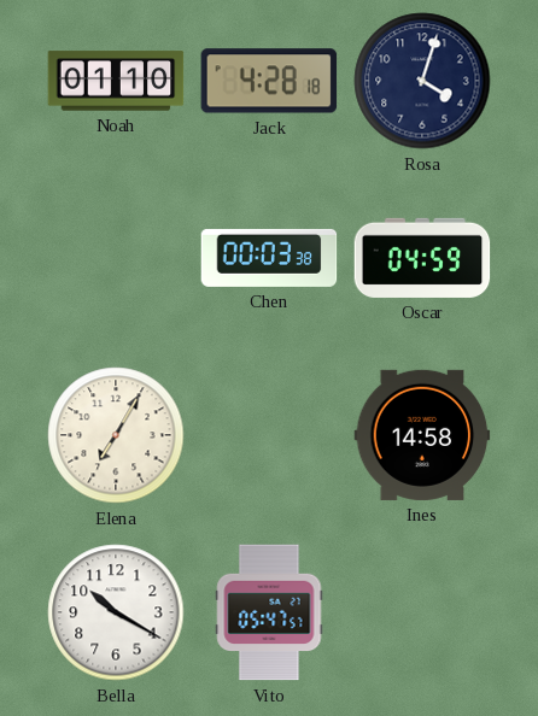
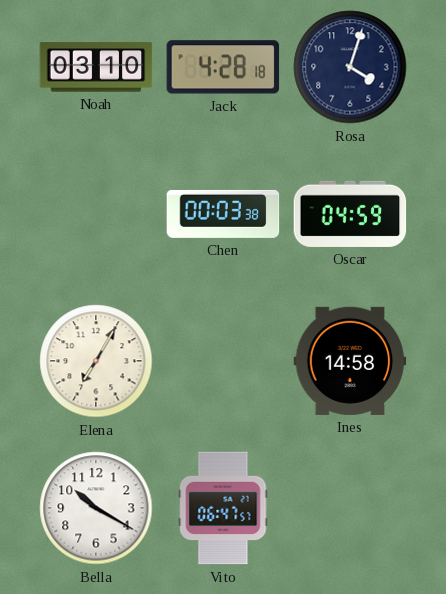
Noah: 01:10 -> 03:10
Vito: 05:47 -> 06:47
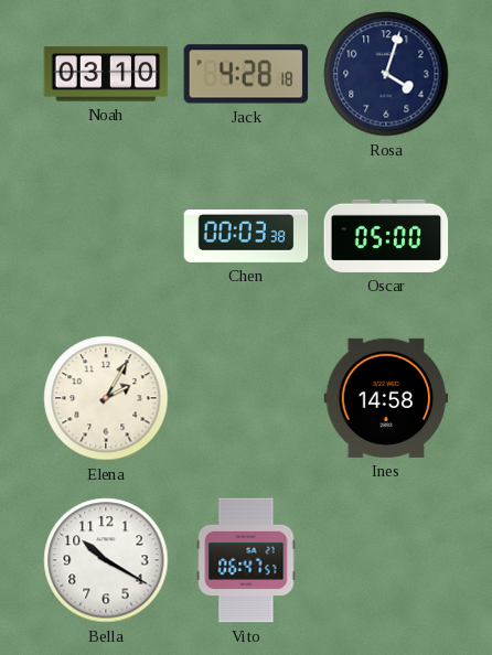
Oscar: 04:59 -> 05:00
Elena: 7:05 -> 2:05
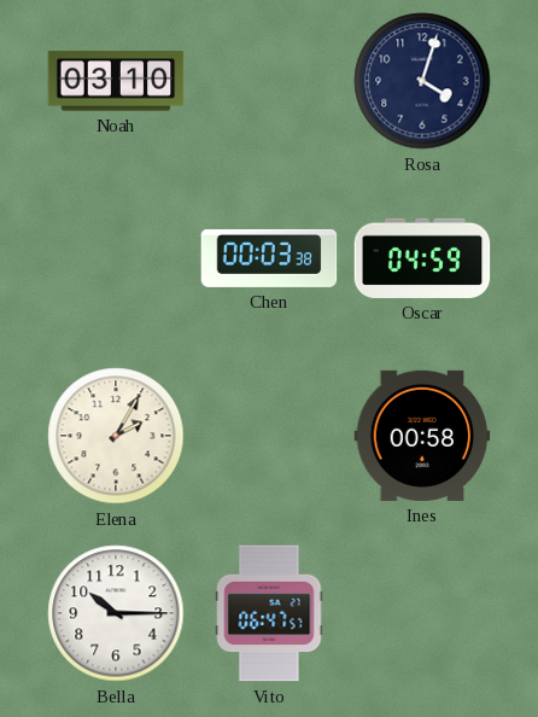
Jack: 4:28 -> none
Oscar: 05:00 -> 04:59
Ines: 14:58 -> 00:58
Bella: 10:20 -> 10:15
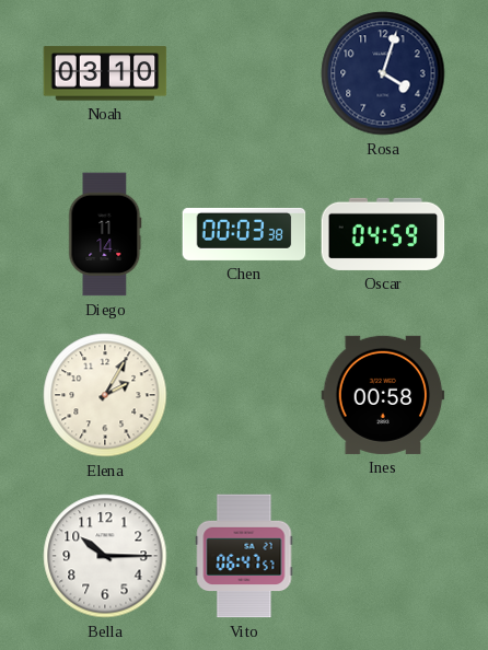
Diego: none -> 11:14
